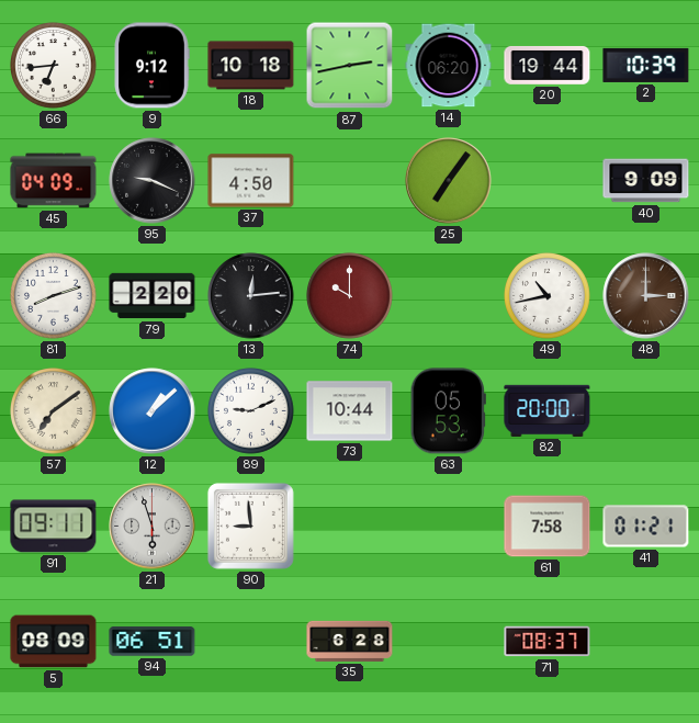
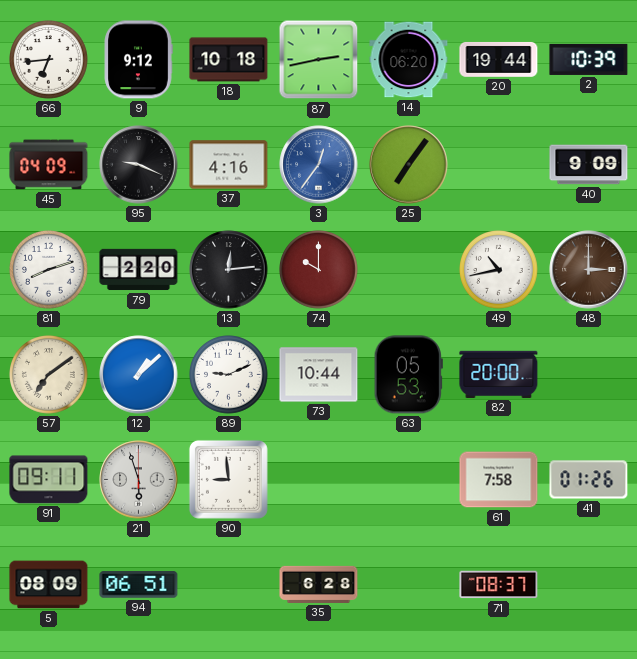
37: 4:50 -> 4:16
3: none -> 12:36
41: 01:21 -> 01:26
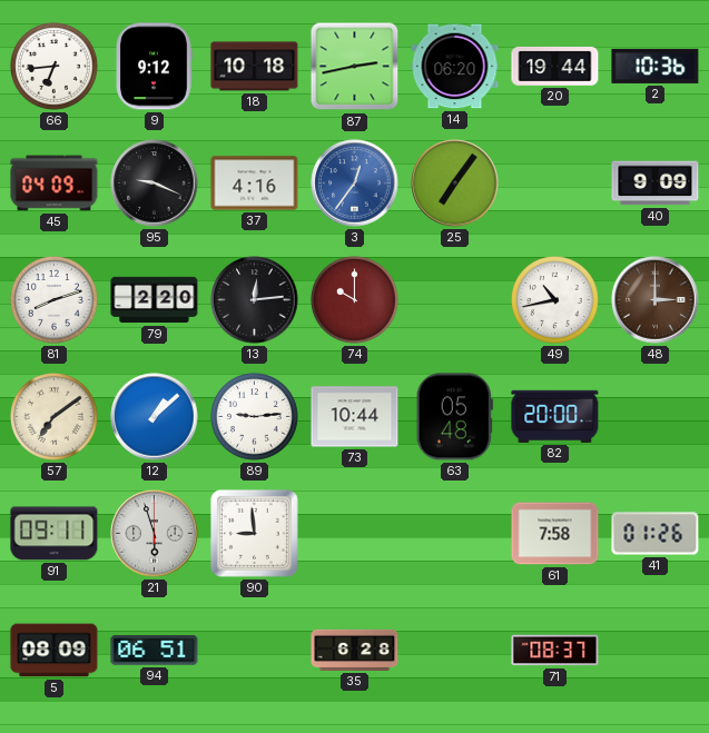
2: 10:39 -> 10:36
89: 9:11 -> 9:14
63: 05:53 -> 05:48
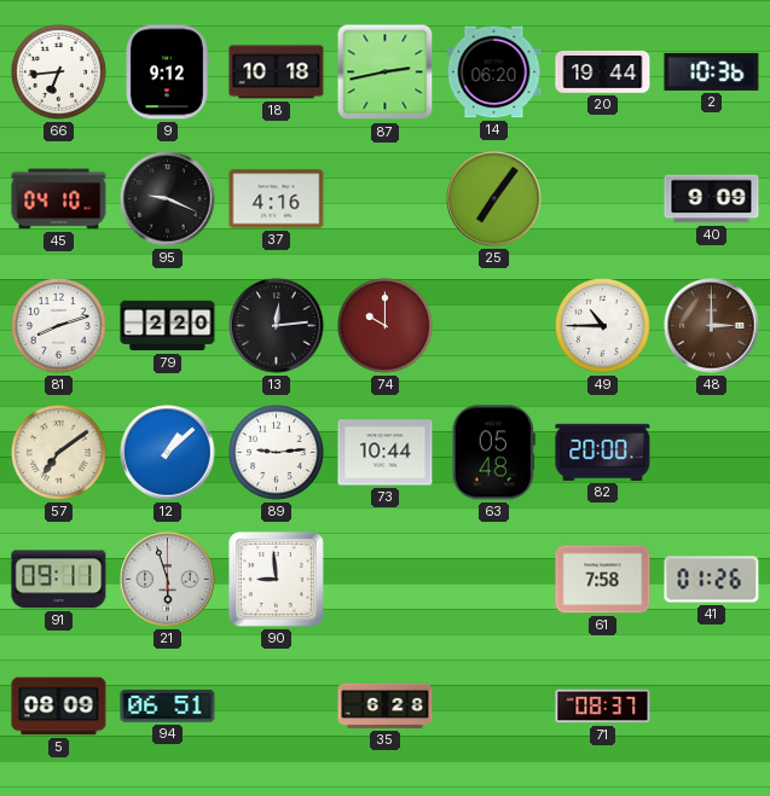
45: 04:09 -> 04:10
3: 12:36 -> none
49: 10:43 -> 10:45
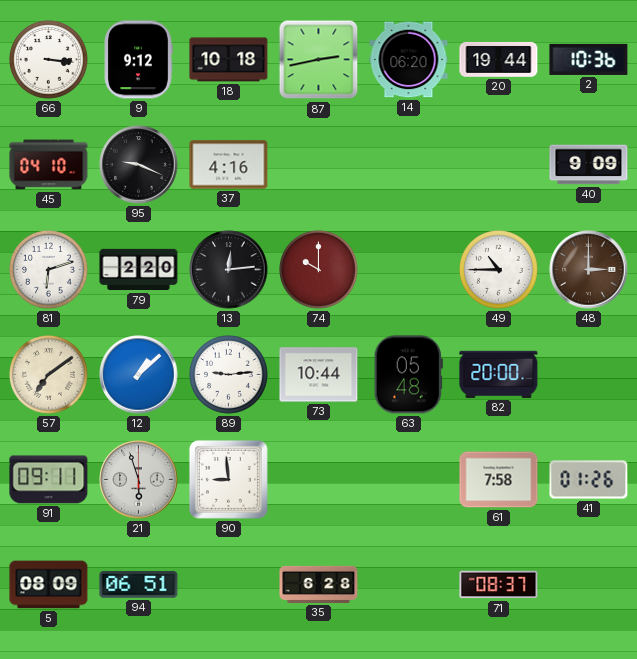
66: 6:44 -> 3:16
25: 7:06 -> none
81: 8:12 -> 6:12
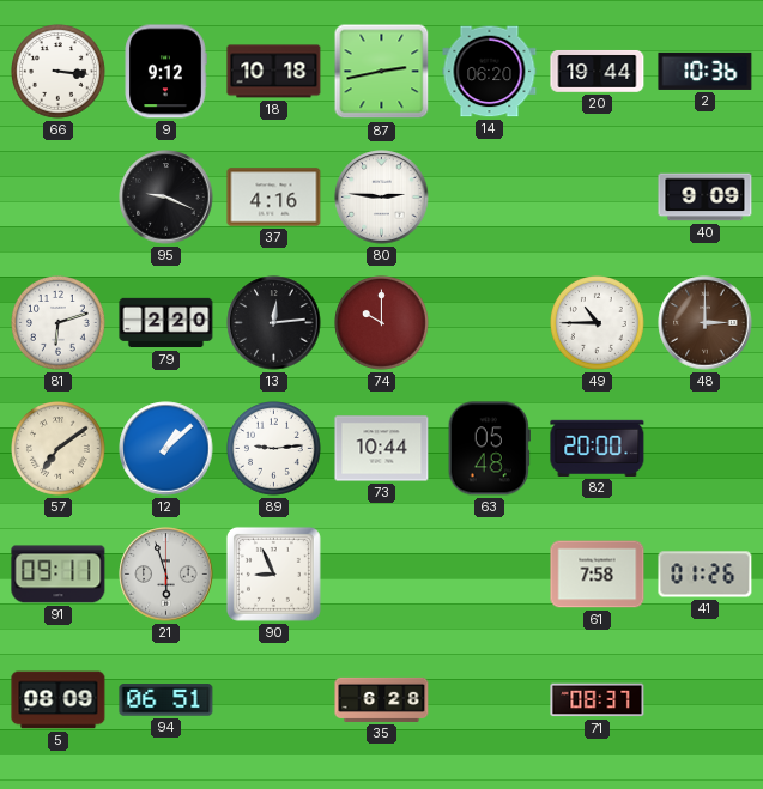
45: 04:10 -> none
80: none -> 2:46
90: 8:59 -> 8:56
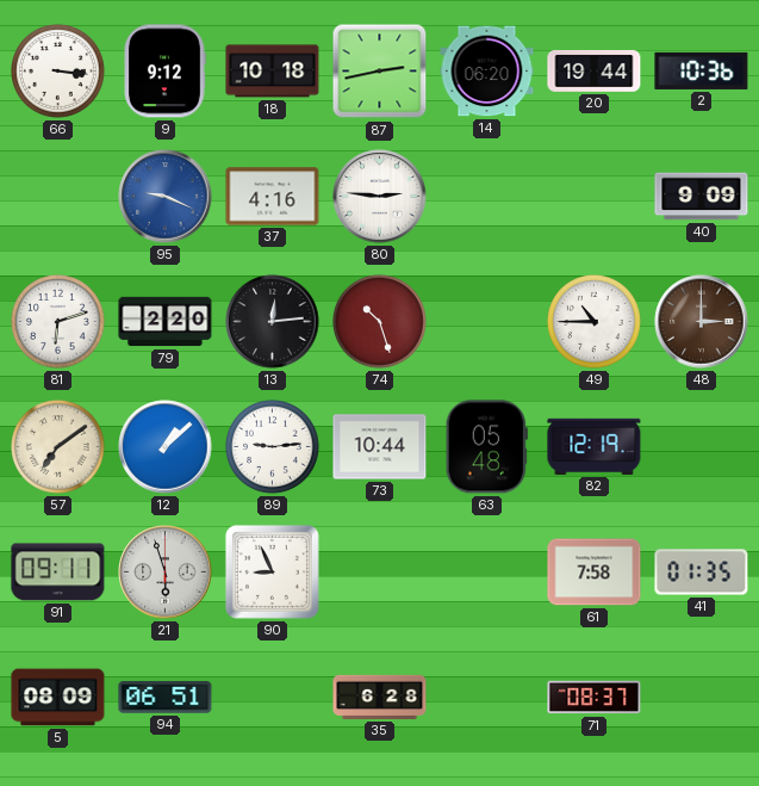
95 dial: black -> blue
74: 10:00 -> 10:27
82: 20:00 -> 12:19
41: 01:26 -> 01:35
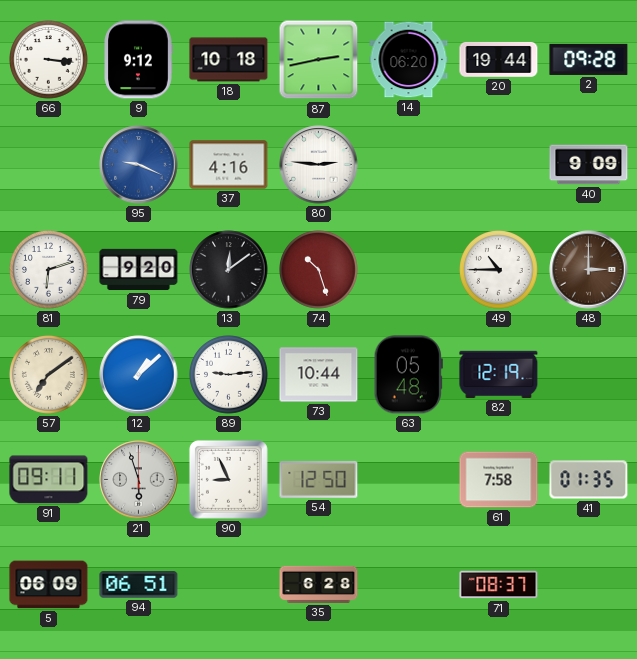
2: 10:36 -> 09:28
79: 2:20 -> 9:20
13: 12:14 -> 12:09
54: none -> 12:50
5: 08:09 -> 06:09
